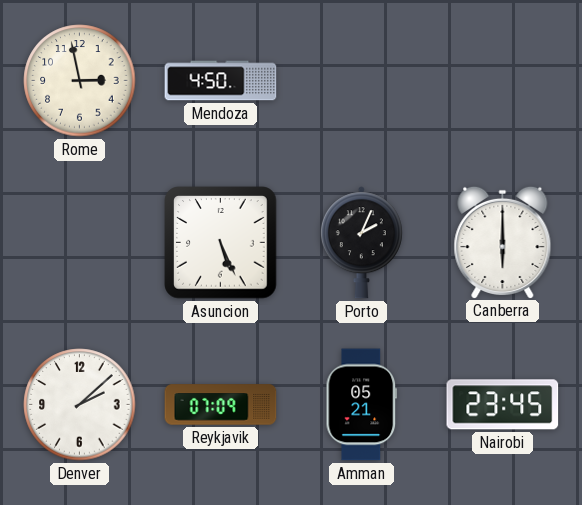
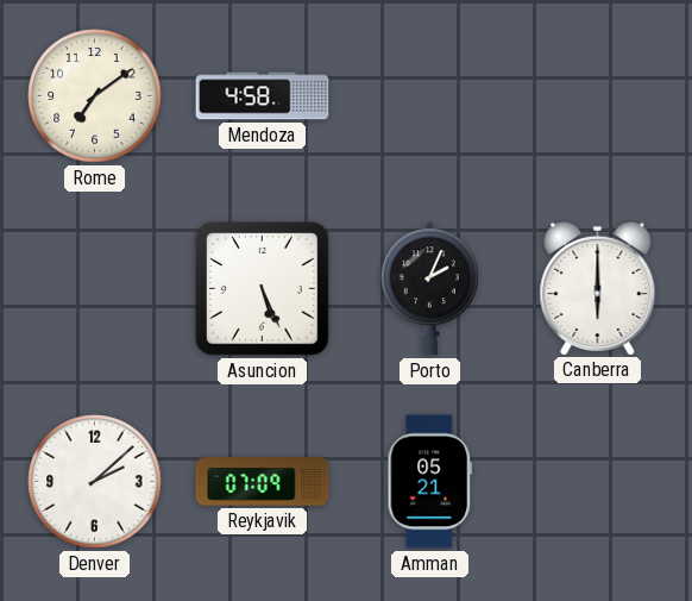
Rome: 2:58 -> 7:09
Mendoza: 4:50 -> 4:58
Nairobi: 23:45 -> none
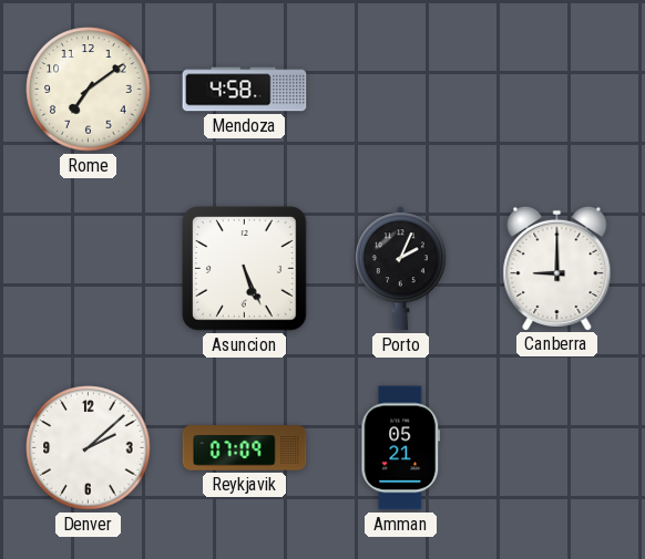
Canberra: 6:00 -> 9:00
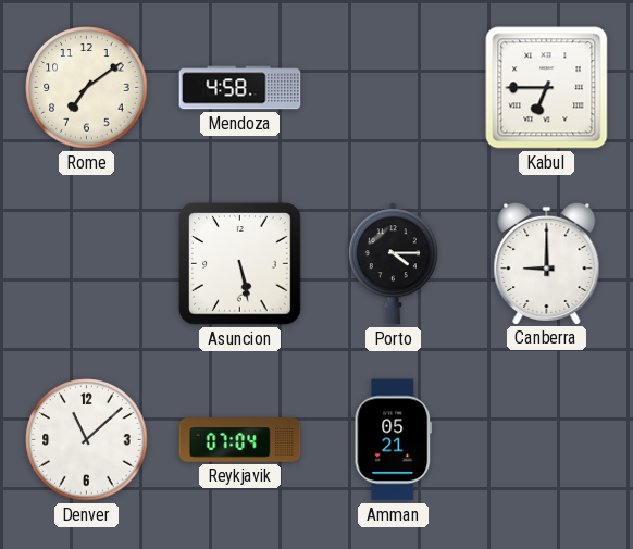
Kabul: none -> 6:45
Asuncion: 5:26 -> 5:28
Porto: 2:04 -> 4:15
Denver: 2:08 -> 11:08
Reykjavik: 07:09 -> 07:04
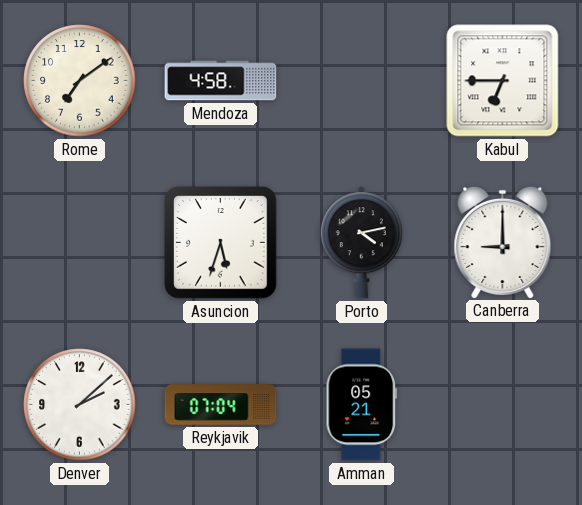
Asuncion: 5:28 -> 5:33
Porto: 4:15 -> 4:13
Denver: 11:08 -> 2:08
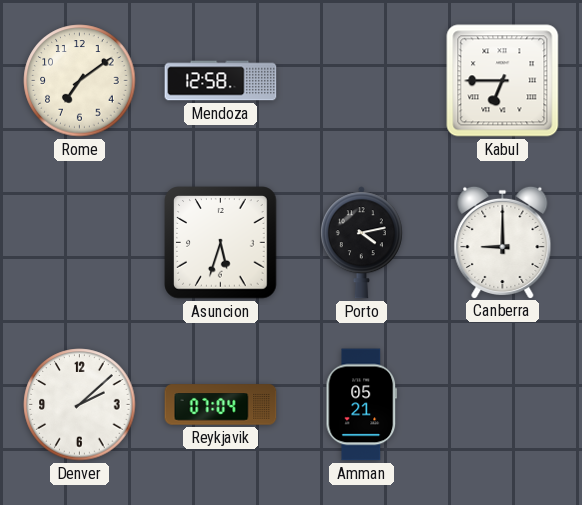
Mendoza: 4:58 -> 12:58
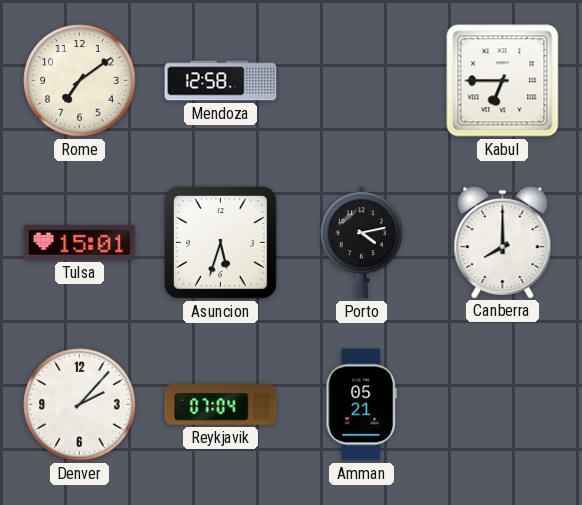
Tulsa: none -> 15:01
Canberra: 9:00 -> 8:00
Denver: 2:08 -> 2:07
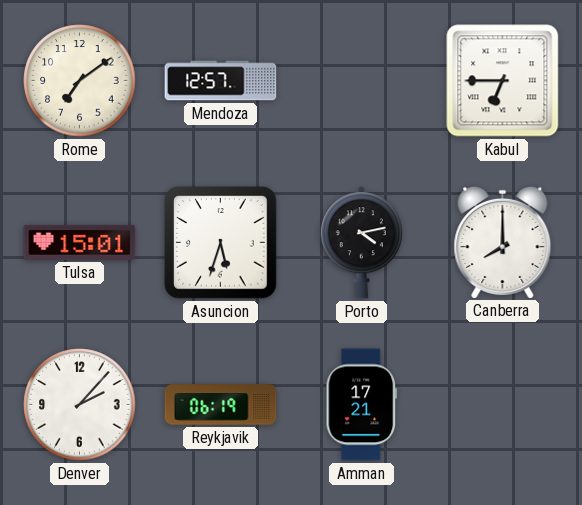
Mendoza: 12:58 -> 12:57
Reykjavik: 07:04 -> 06:19
Amman: 05:21 -> 17:21
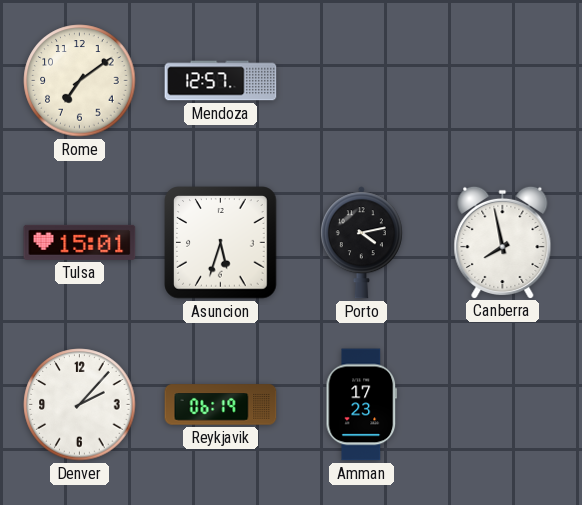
Kabul: 6:45 -> none
Canberra: 8:00 -> 7:58
Amman: 17:21 -> 17:23
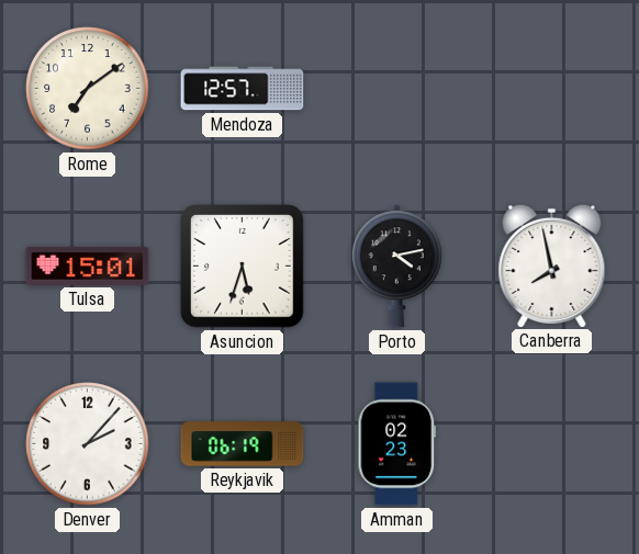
Amman: 17:23 -> 02:23
